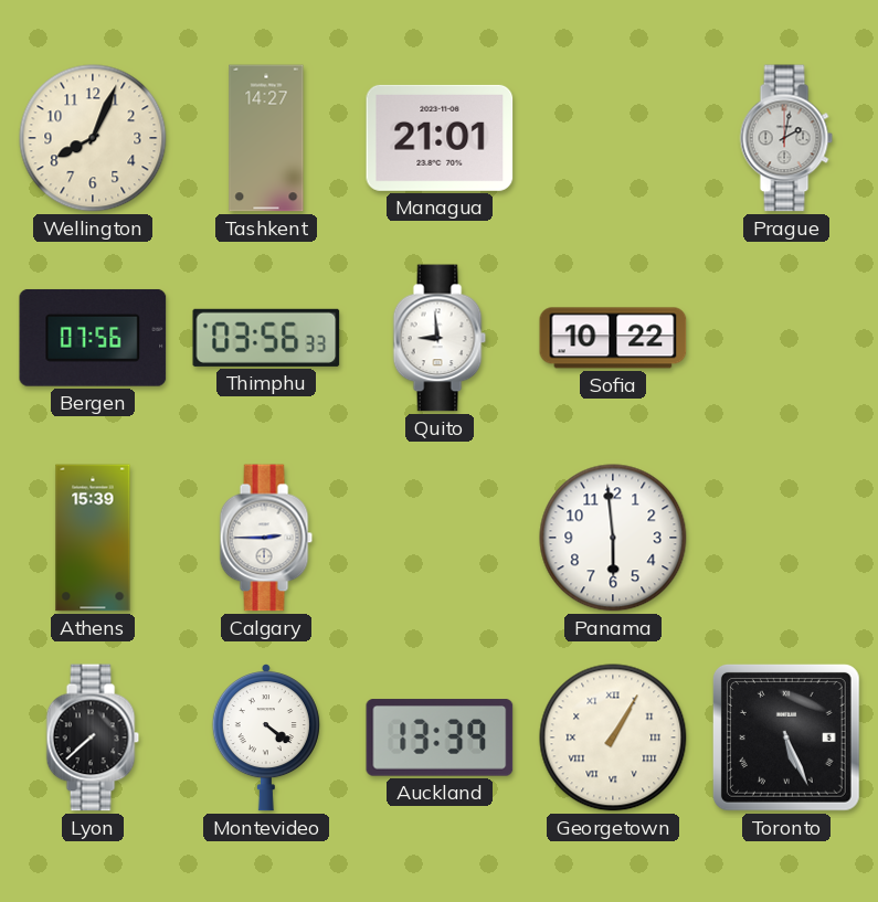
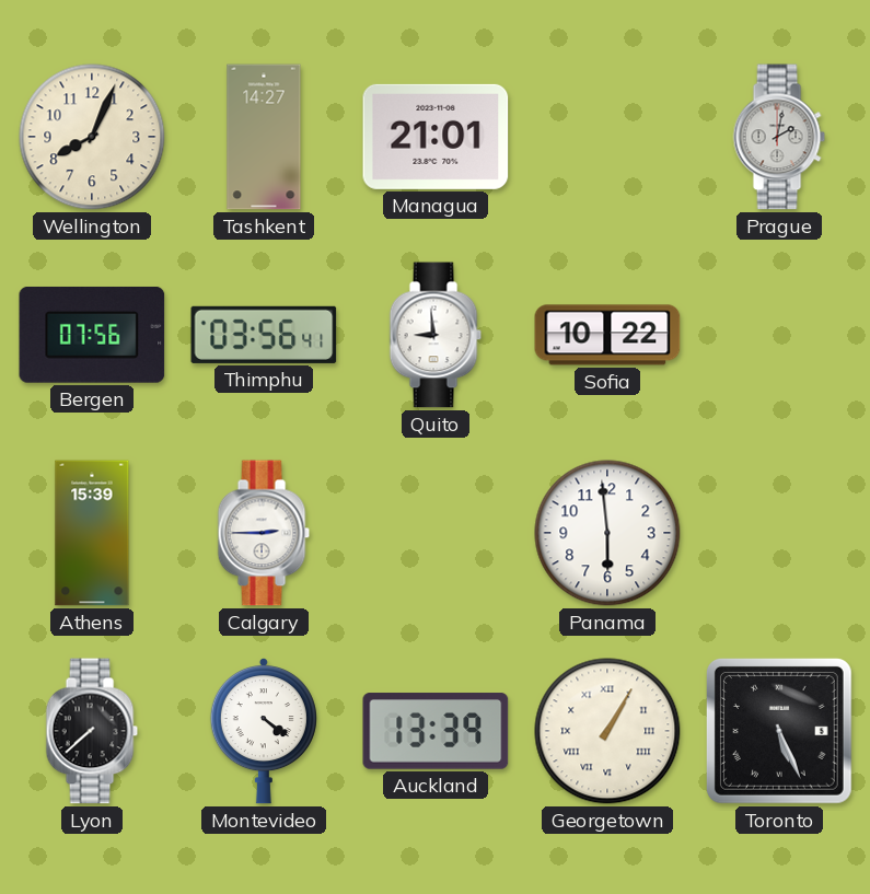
Thimphu: 03:56:33 -> 03:56:41
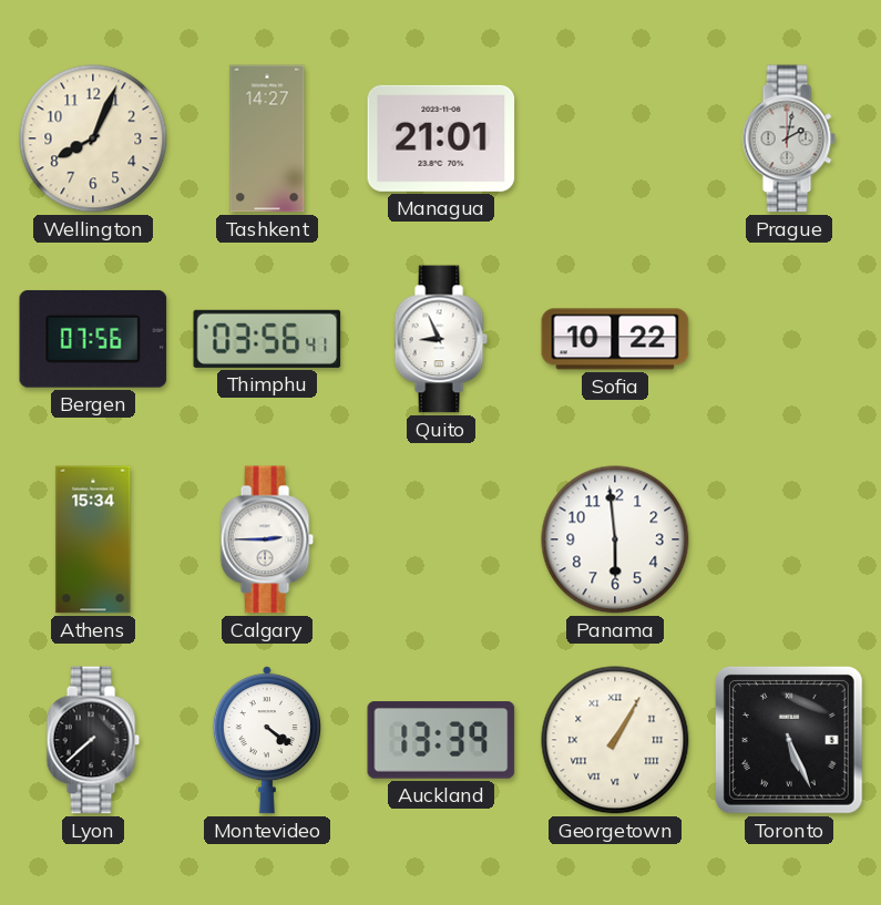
Quito: 8:59 -> 8:56
Athens: 15:39 -> 15:34
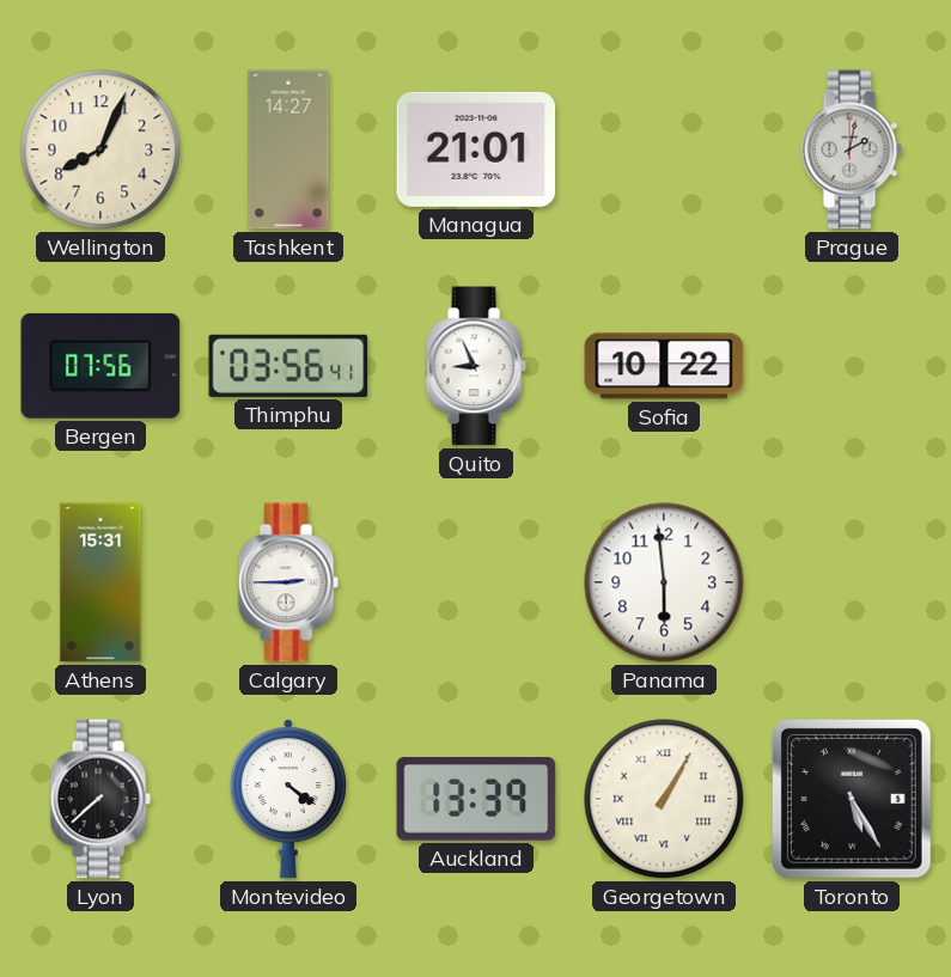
Athens: 15:34 -> 15:31
Toronto: 5:26 -> 5:25
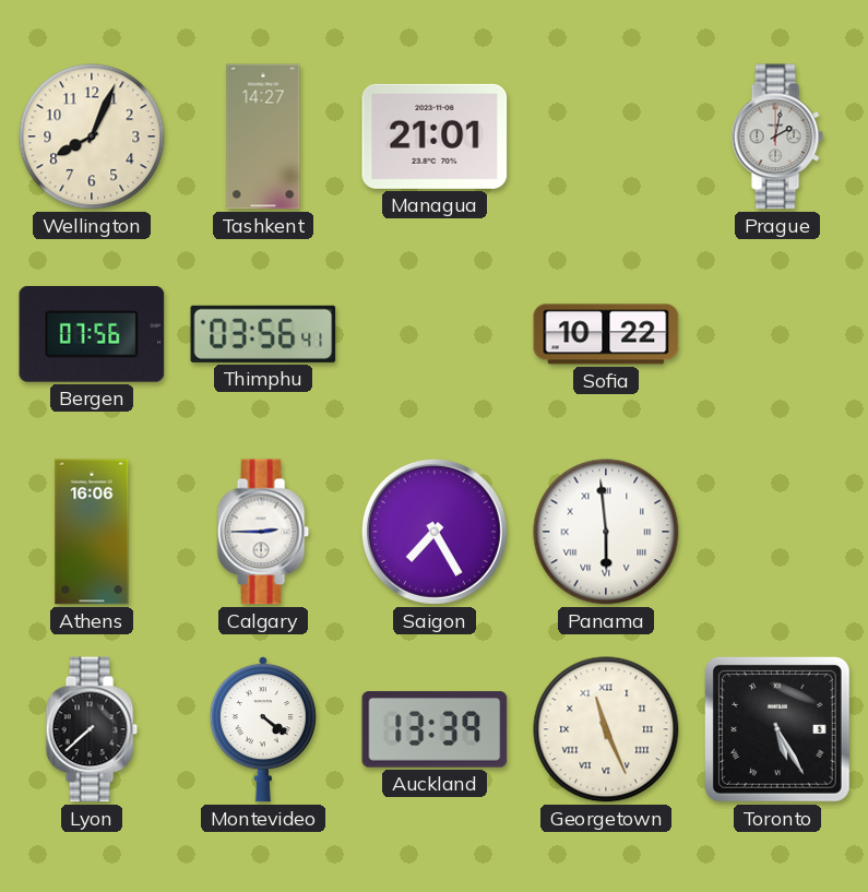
Quito: 8:56 -> none
Athens: 15:31 -> 16:06
Saigon: none -> 7:25
Panama numerals: Arabic -> Roman
Georgetown: 1:05 -> 11:26
